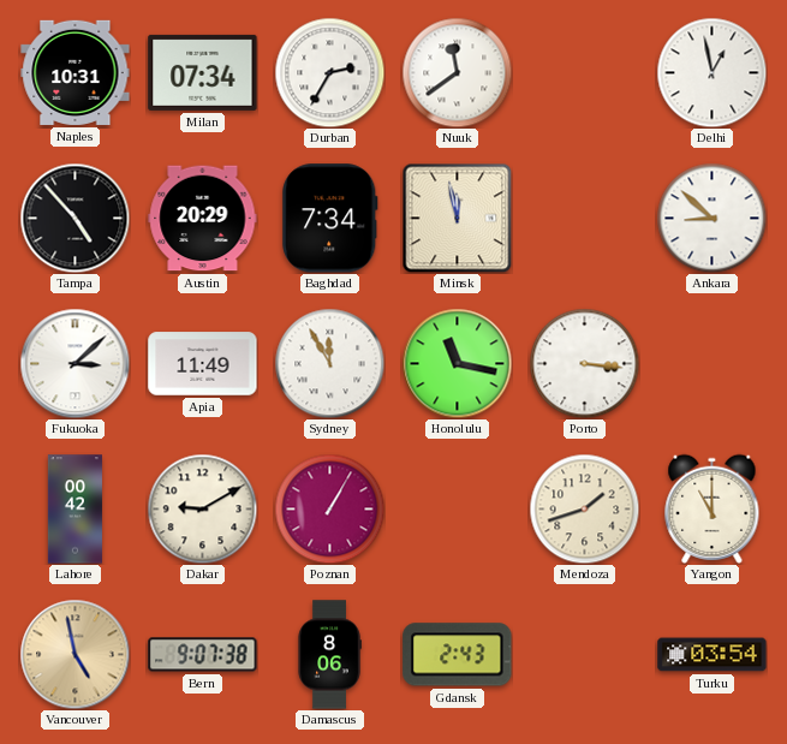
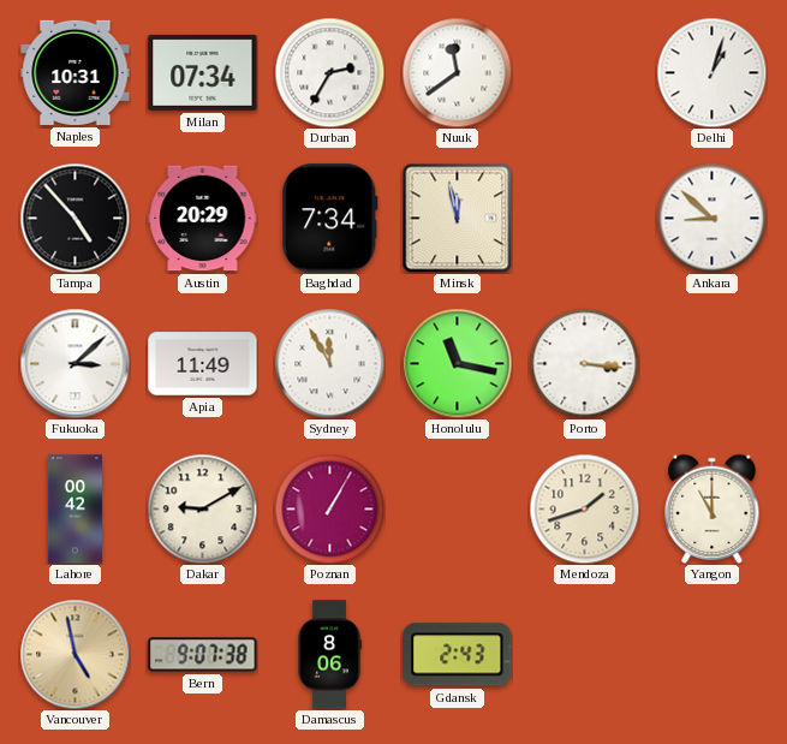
Delhi: 12:58 -> 1:03
Turku: 03:54 -> none
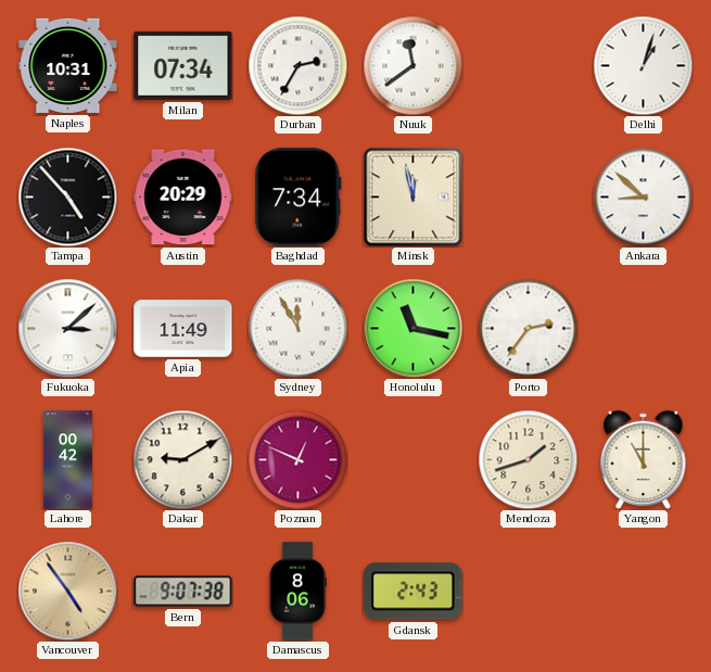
Porto: 3:16 -> 2:36
Poznan: 1:05 -> 12:49
Vancouver: 4:58 -> 4:54
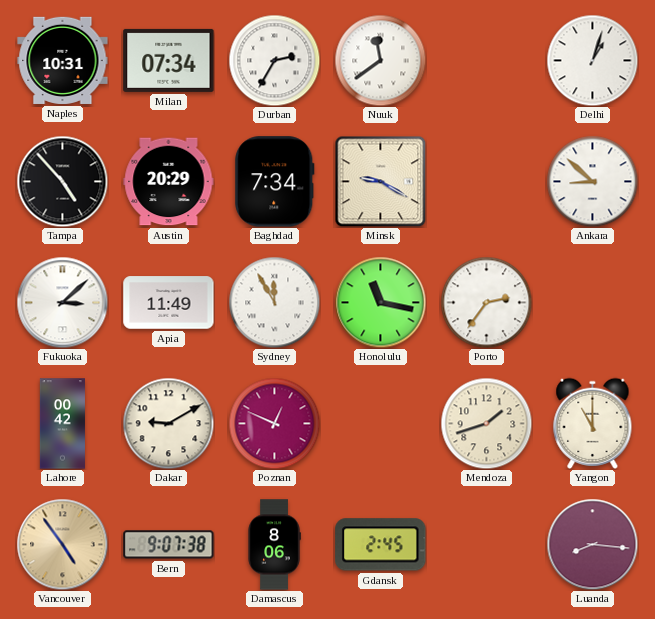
Minsk: 11:58 -> 9:20
Gdansk: 2:43 -> 2:45
Luanda: none -> 8:16
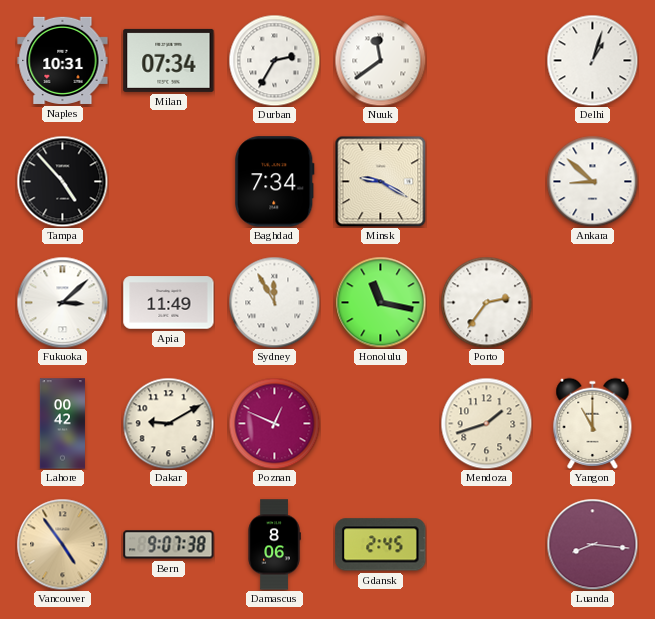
Austin: 20:29 -> none
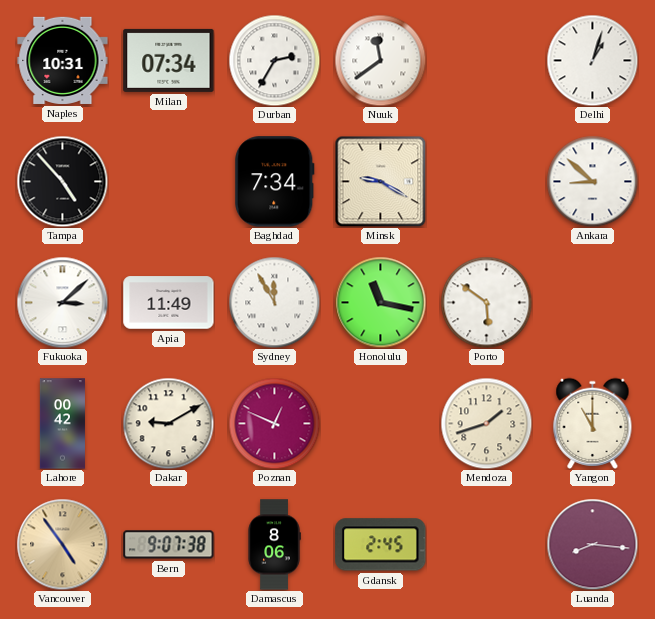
Porto: 2:36 -> 5:51
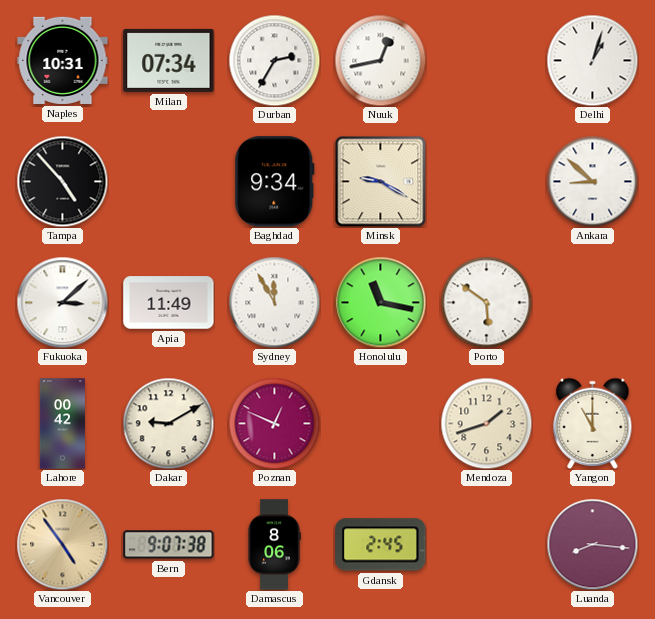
Nuuk: 11:39 -> 12:43
Baghdad: 7:34 -> 9:34
